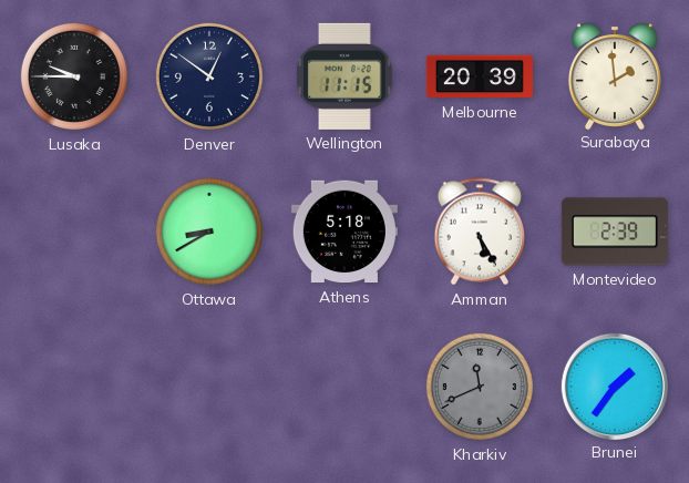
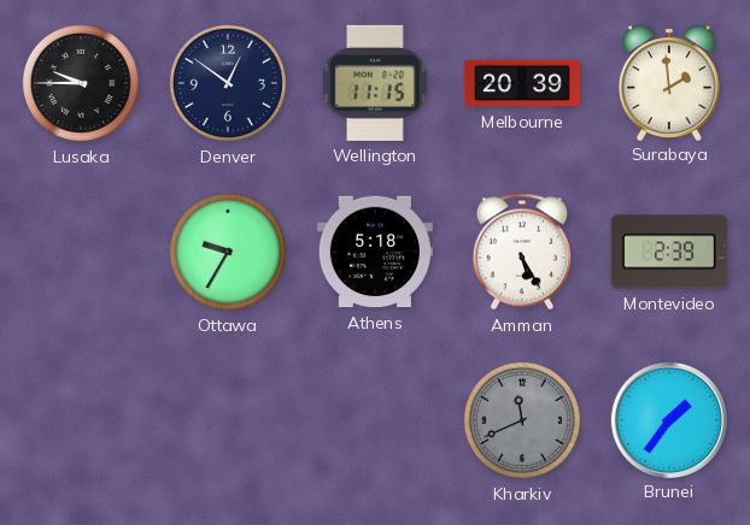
Ottawa: 8:40 -> 9:35
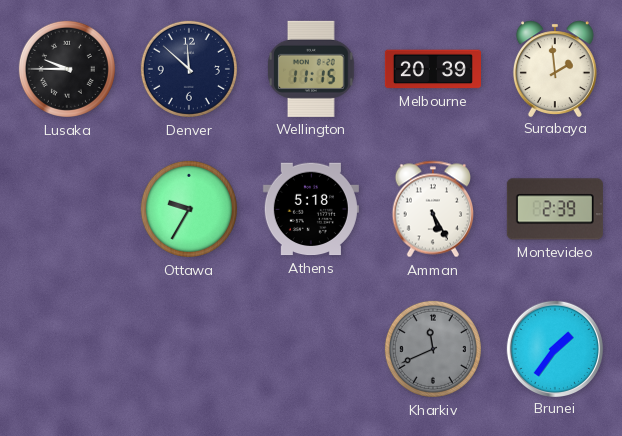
Denver: 12:51 -> 11:52
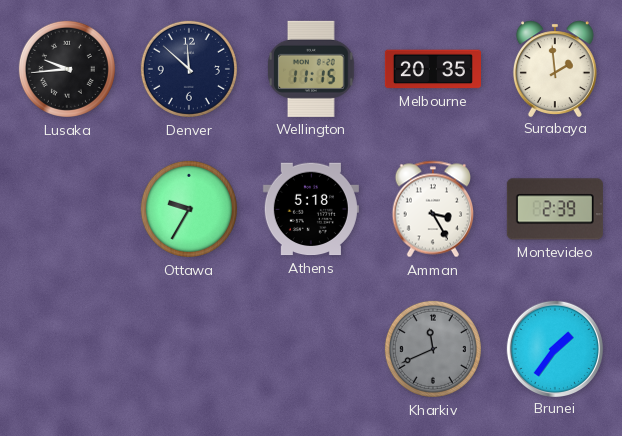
Lusaka: 9:45 -> 9:44
Melbourne: 20:39 -> 20:35
Amman: 5:25 -> 3:25
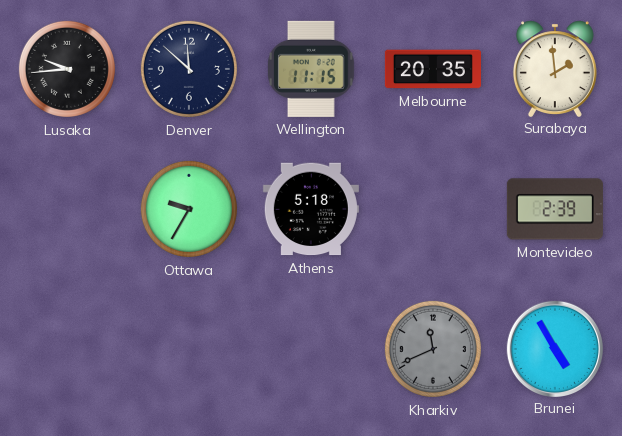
Amman: 3:25 -> none
Brunei: 1:36 -> 4:55
